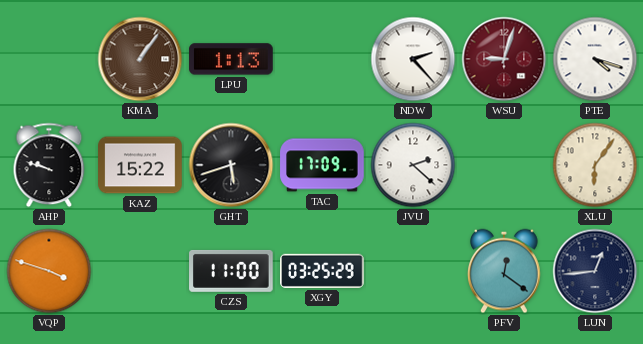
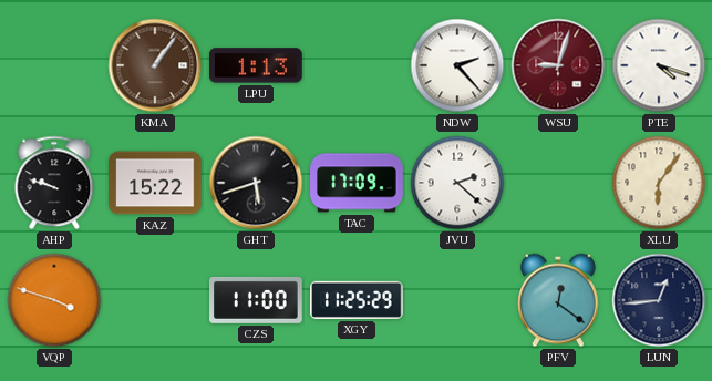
XGY: 03:25 -> 11:25
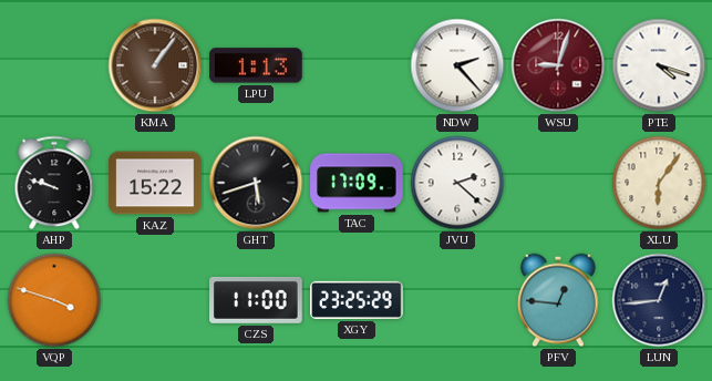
XGY: 11:25 -> 23:25
PFV: 12:21 -> 12:46
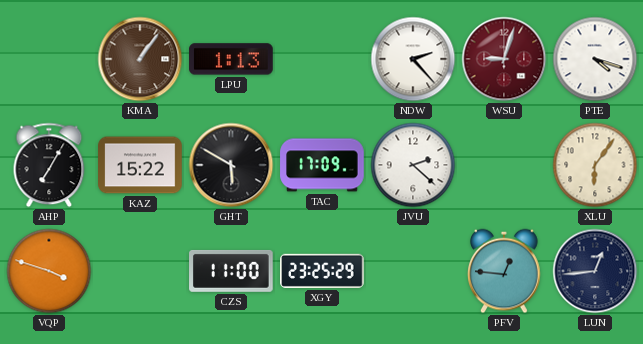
AHP: 9:48 -> 7:05
GHT: 5:42 -> 5:50
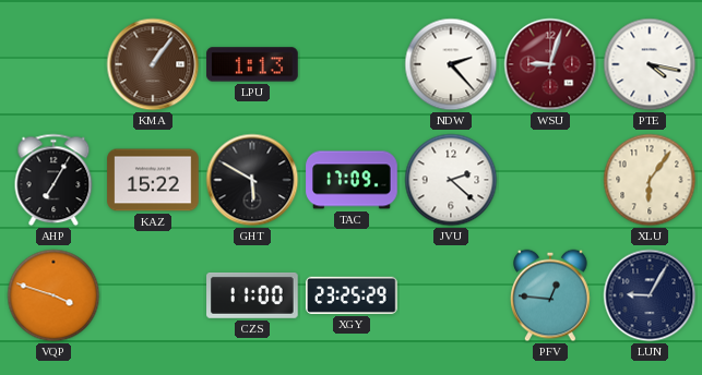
PTE: 4:18 -> 4:17
LUN: 12:44 -> 9:05
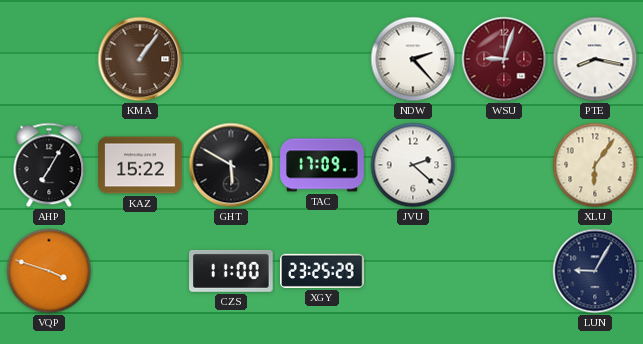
LPU: 1:13 -> none
PTE: 4:17 -> 8:17
PFV: 12:46 -> none
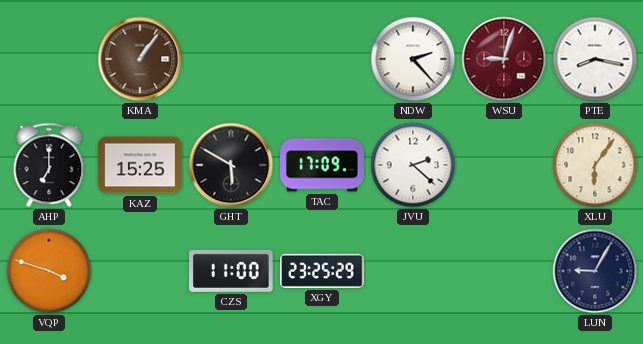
AHP: 7:05 -> 7:00
KAZ: 15:22 -> 15:25
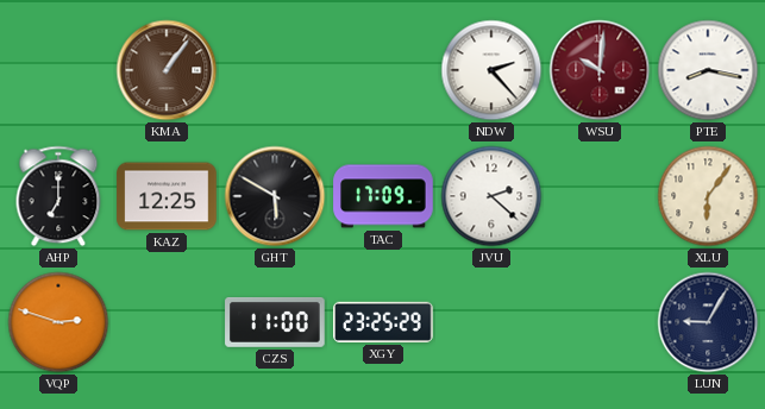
WSU: 9:03 -> 10:01
KAZ: 15:25 -> 12:25
VQP: 3:48 -> 2:48
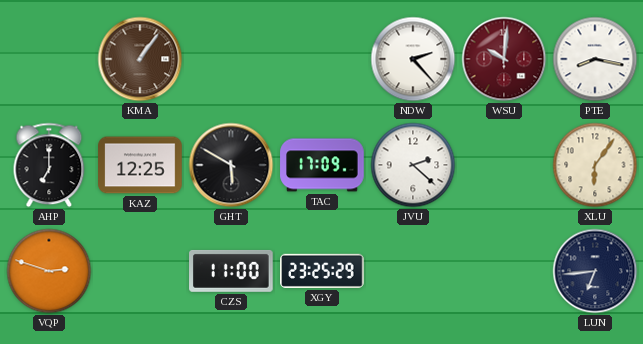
LUN: 9:05 -> 6:44
